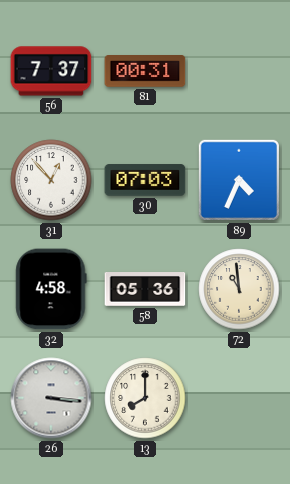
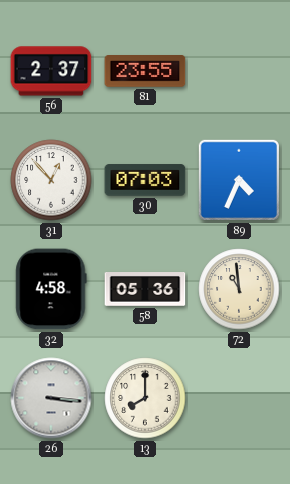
56: 7:37 -> 2:37
81: 00:31 -> 23:55
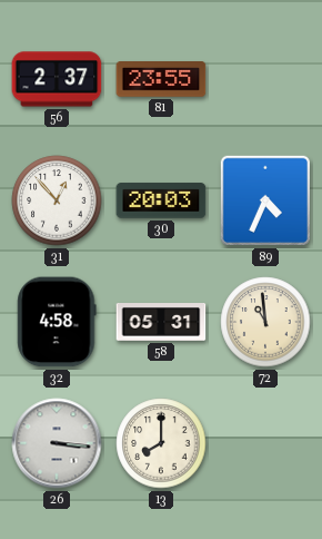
30: 07:03 -> 20:03
58: 05:36 -> 05:31
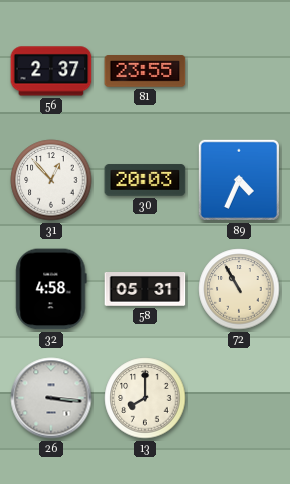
72: 10:59 -> 10:55
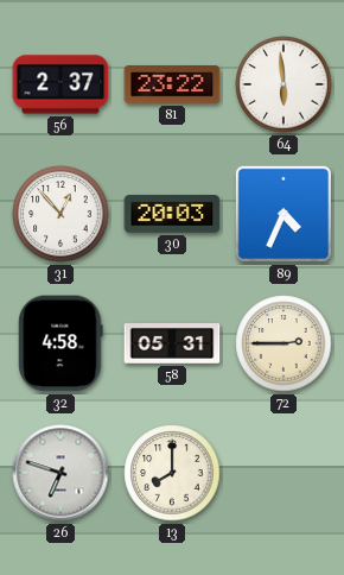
81: 23:55 -> 23:22
64: none -> 5:59
72: 10:55 -> 2:45
26: 3:16 -> 6:48
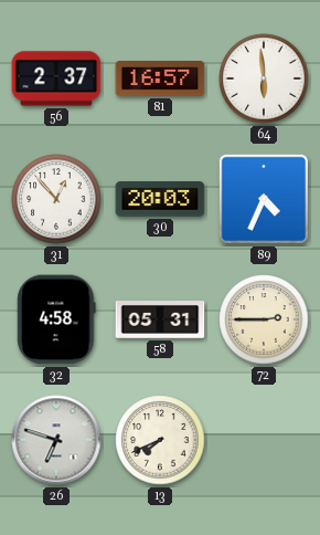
81: 23:22 -> 16:57
13: 8:00 -> 7:41
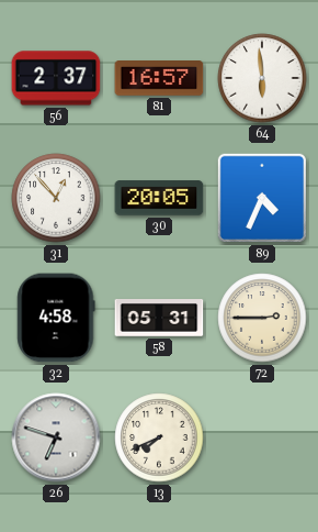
30: 20:03 -> 20:05
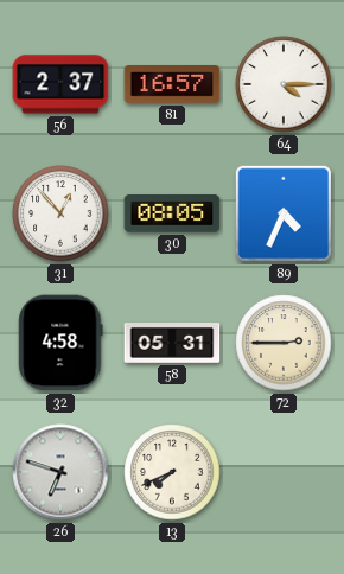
64: 5:59 -> 4:15
30: 20:05 -> 08:05
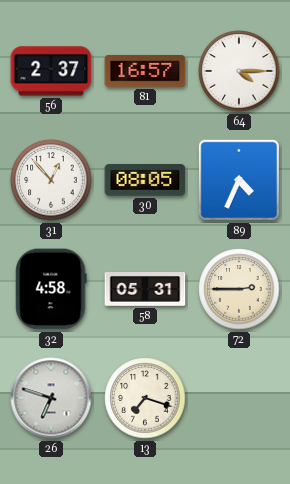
13: 7:41 -> 7:18
